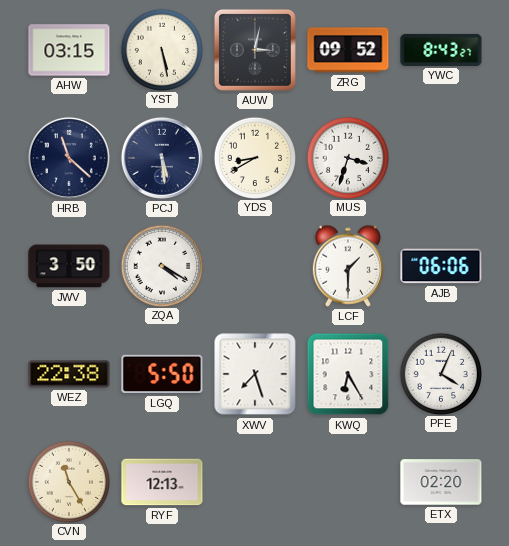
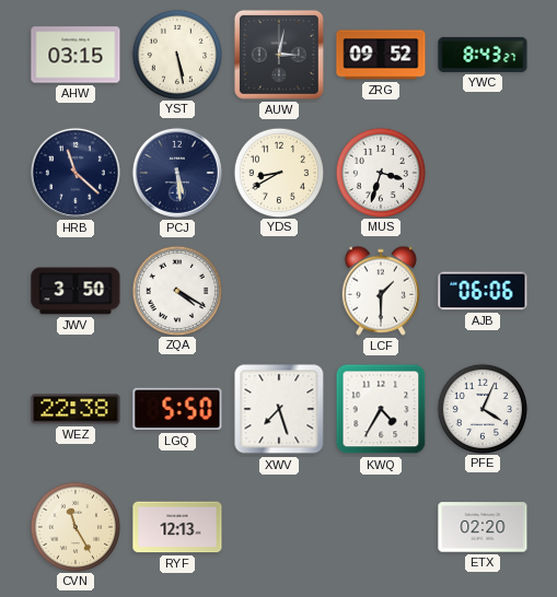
KWQ: 6:25 -> 4:35
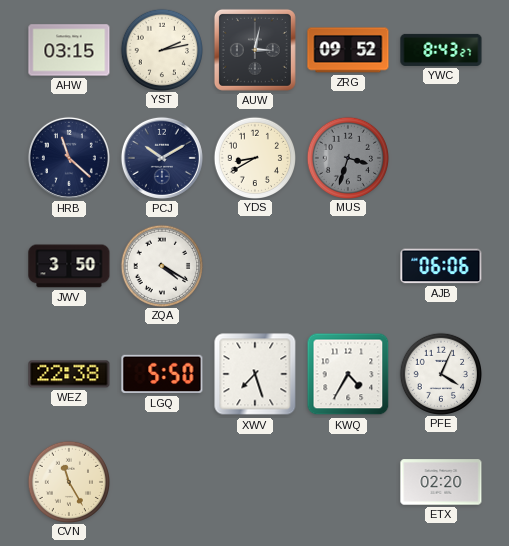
YST: 5:28 -> 2:13
PCJ: 5:29 -> 10:10
MUS dial: white -> grey
LCF: 1:30 -> none
RYF: 12:13 -> none
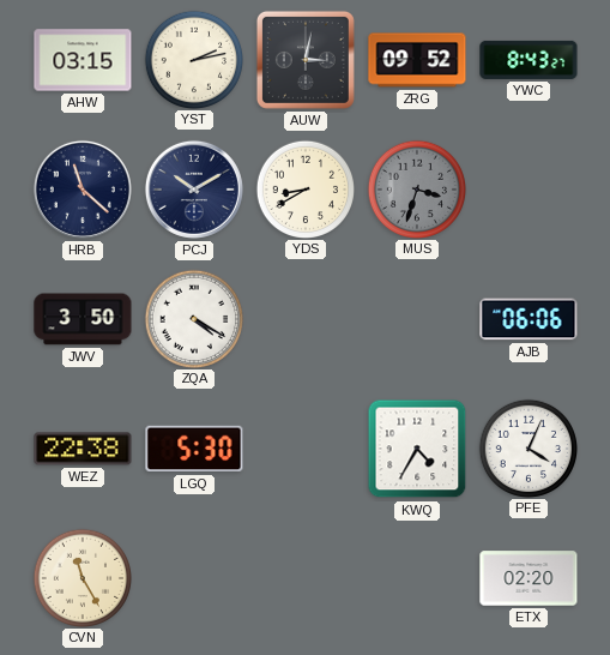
LGQ: 5:50 -> 5:30
XWV: 7:27 -> none
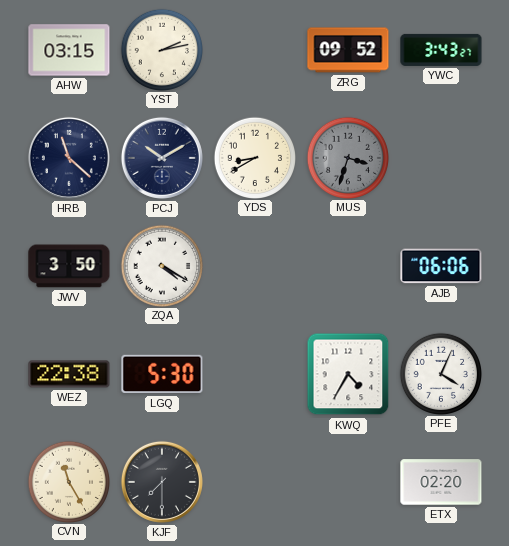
AUW: 3:02 -> none
YWC: 8:43 -> 3:43
KJF: none -> 7:30
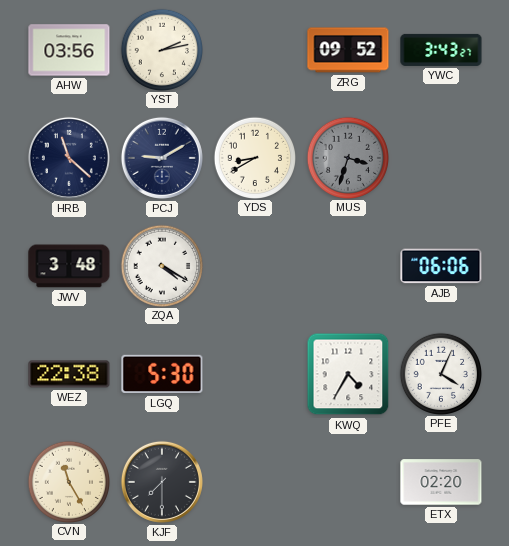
AHW: 03:15 -> 03:56
PCJ: 10:10 -> 9:10
JWV: 3:50 -> 3:48
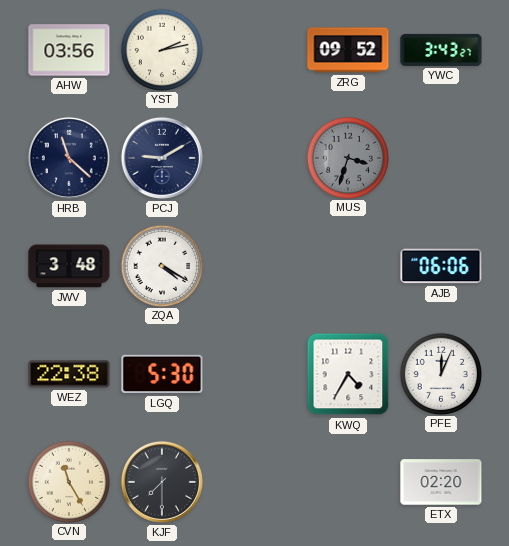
YDS: 8:40 -> none
PFE: 4:04 -> 12:04
